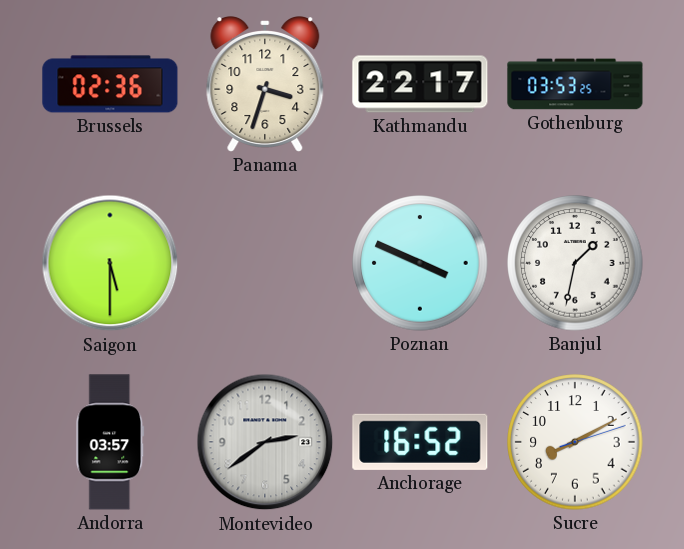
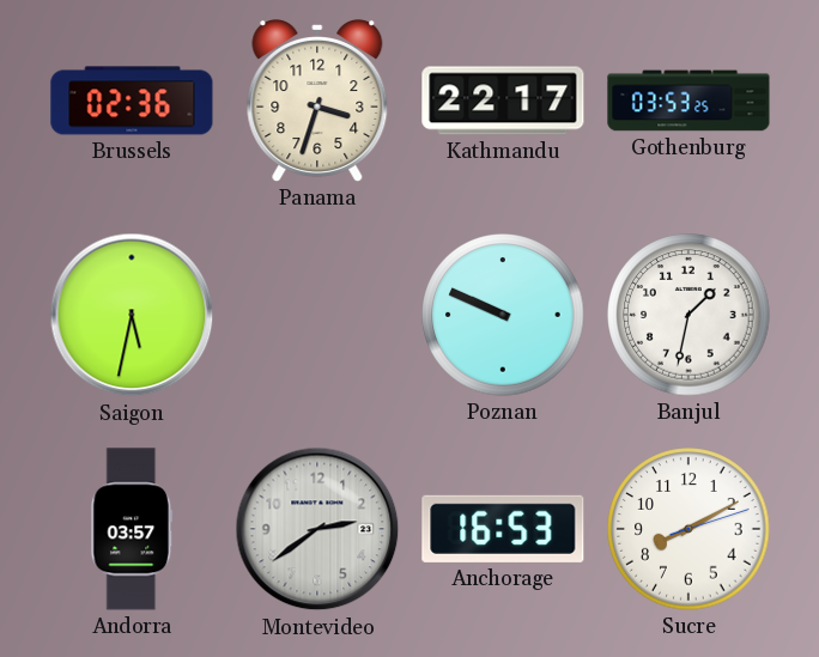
Saigon: 5:30 -> 5:32
Poznan: 3:49 -> 9:49
Anchorage: 16:52 -> 16:53
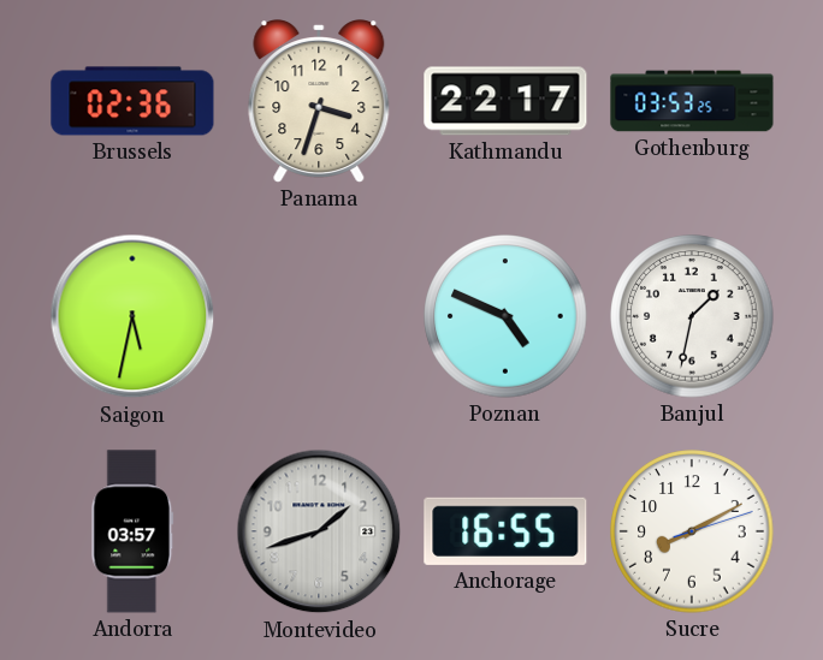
Poznan: 9:49 -> 4:49
Montevideo: 2:39 -> 1:42
Anchorage: 16:53 -> 16:55
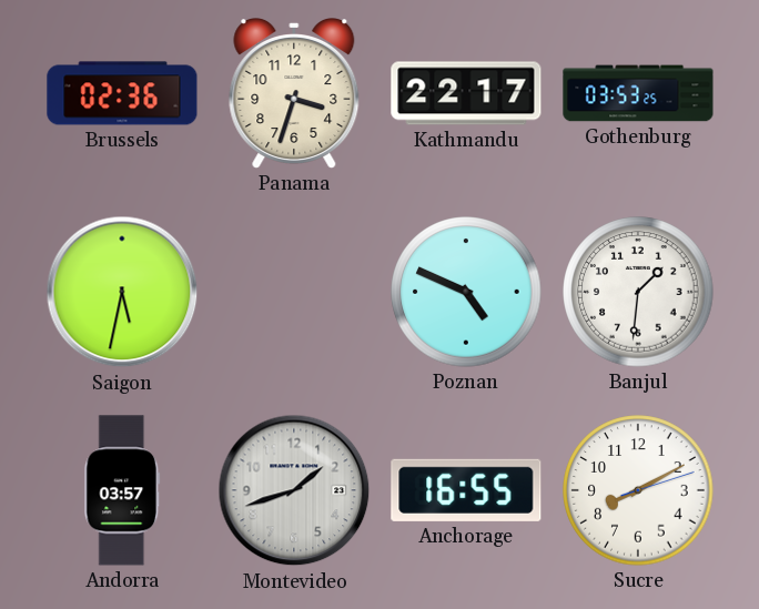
Banjul: 1:32 -> 1:31
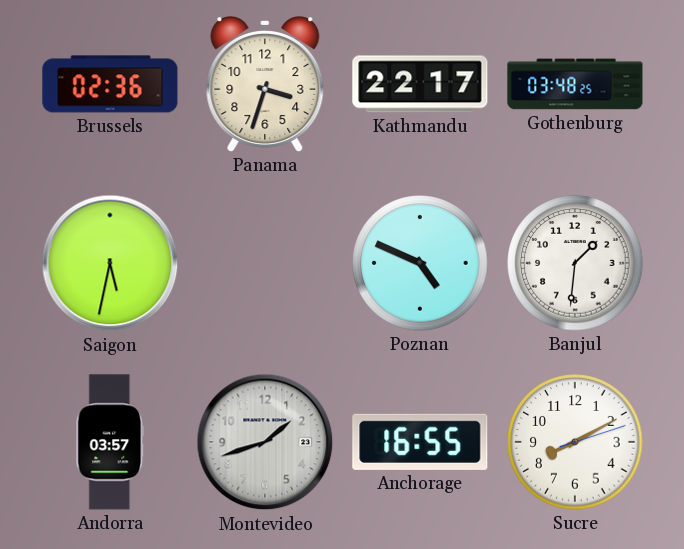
Gothenburg: 03:53 -> 03:48
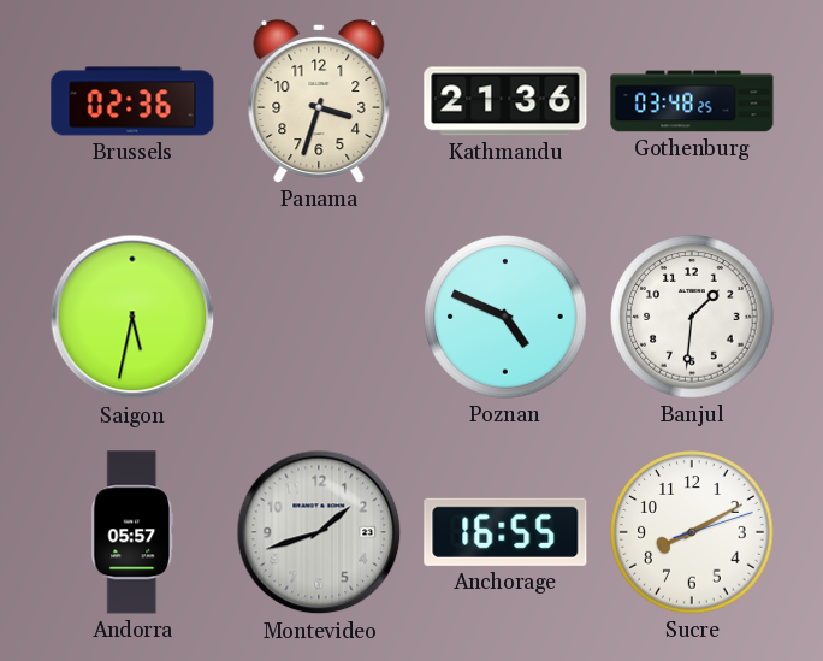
Kathmandu: 22:17 -> 21:36
Andorra: 03:57 -> 05:57
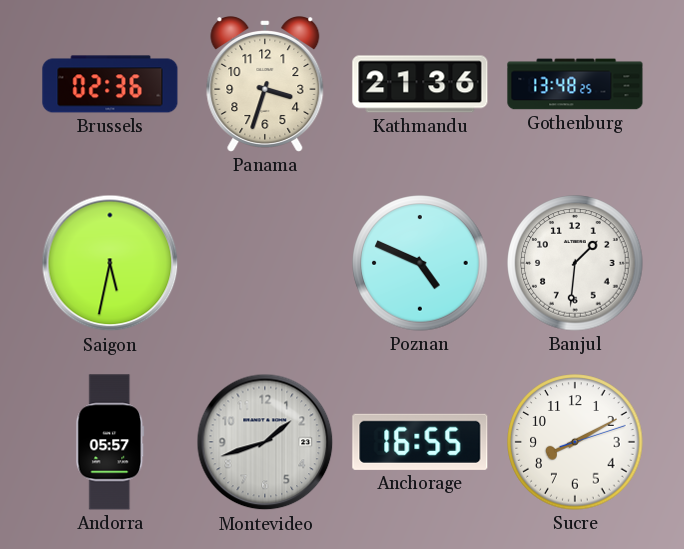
Gothenburg: 03:48 -> 13:48
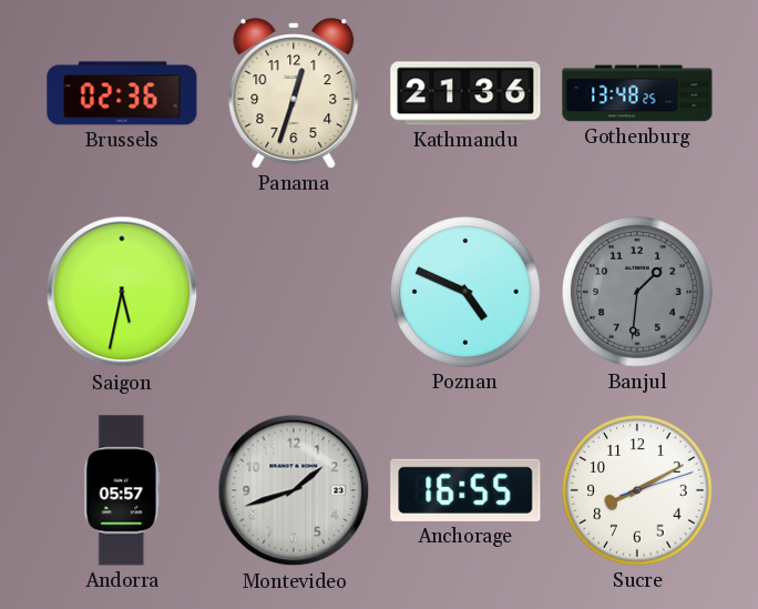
Panama: 3:33 -> 12:33
Banjul dial: white -> grey
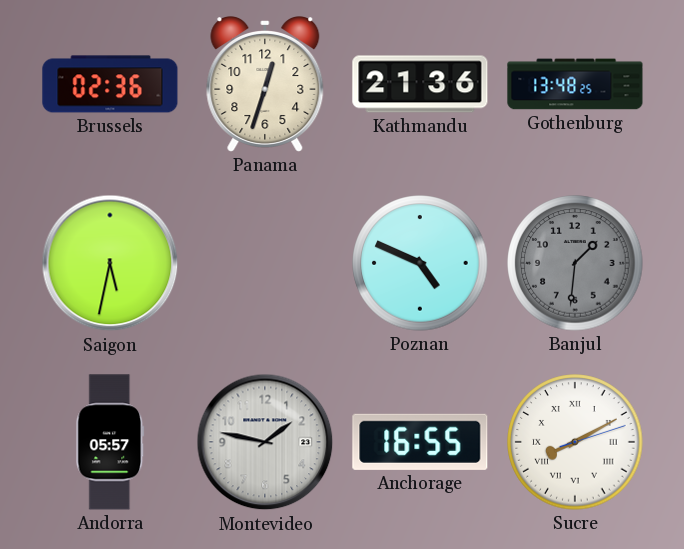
Montevideo: 1:42 -> 1:47
Sucre numerals: Arabic -> Roman
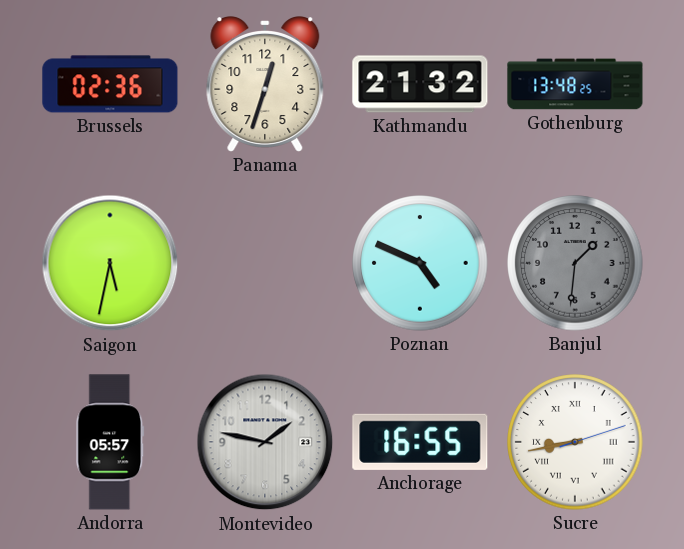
Kathmandu: 21:36 -> 21:32
Sucre: 8:10 -> 8:43
